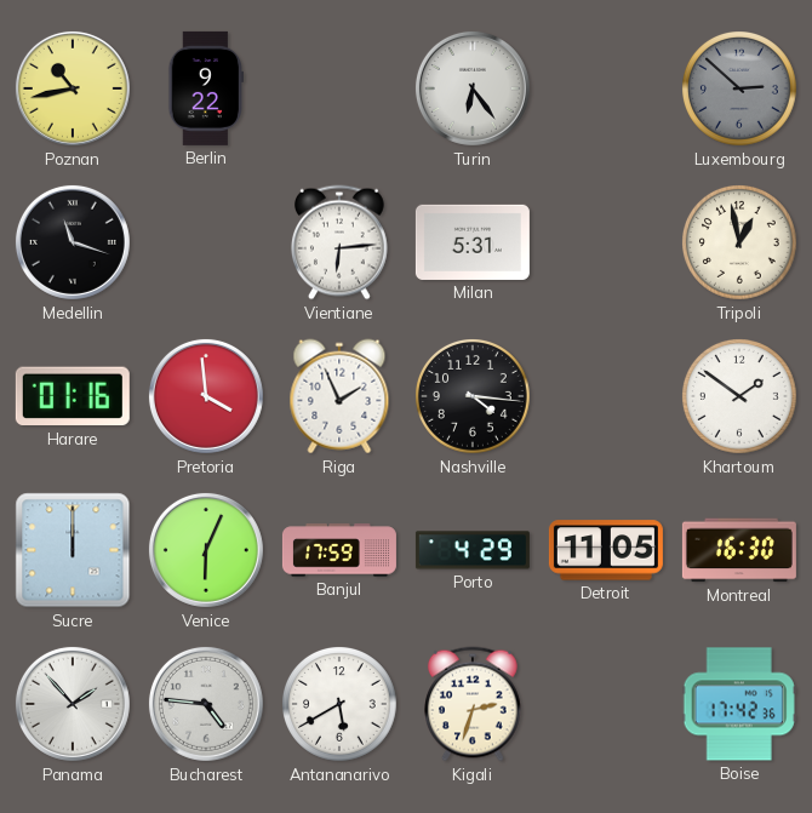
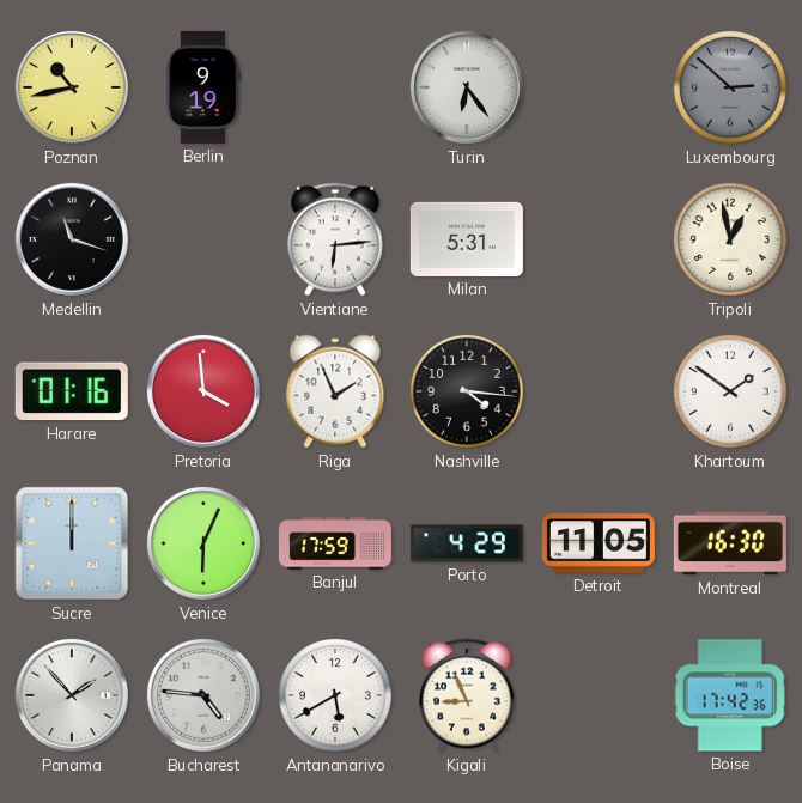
Berlin: 9:22 -> 9:19
Kigali: 2:33 -> 8:56
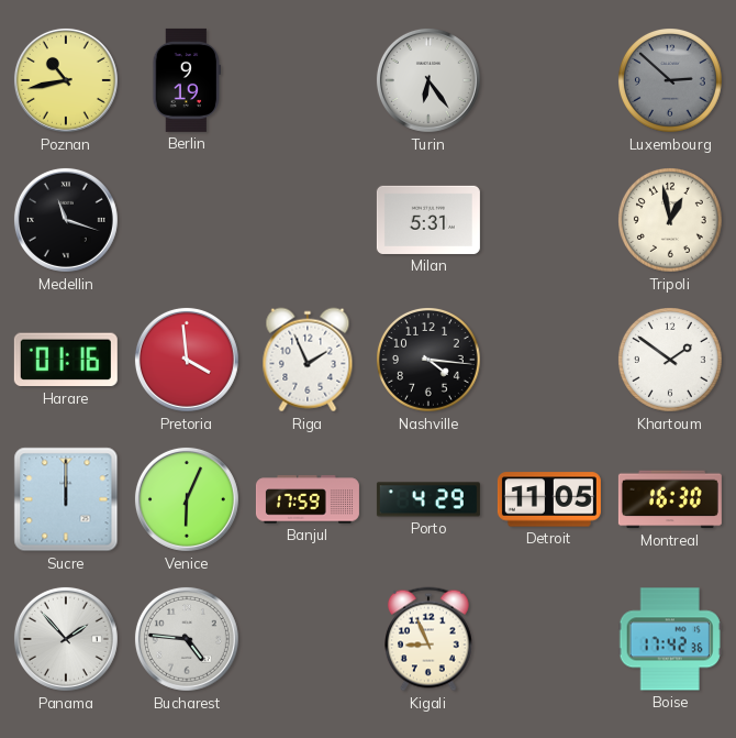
Vientiane: 6:14 -> none
Antananarivo: 5:40 -> none
